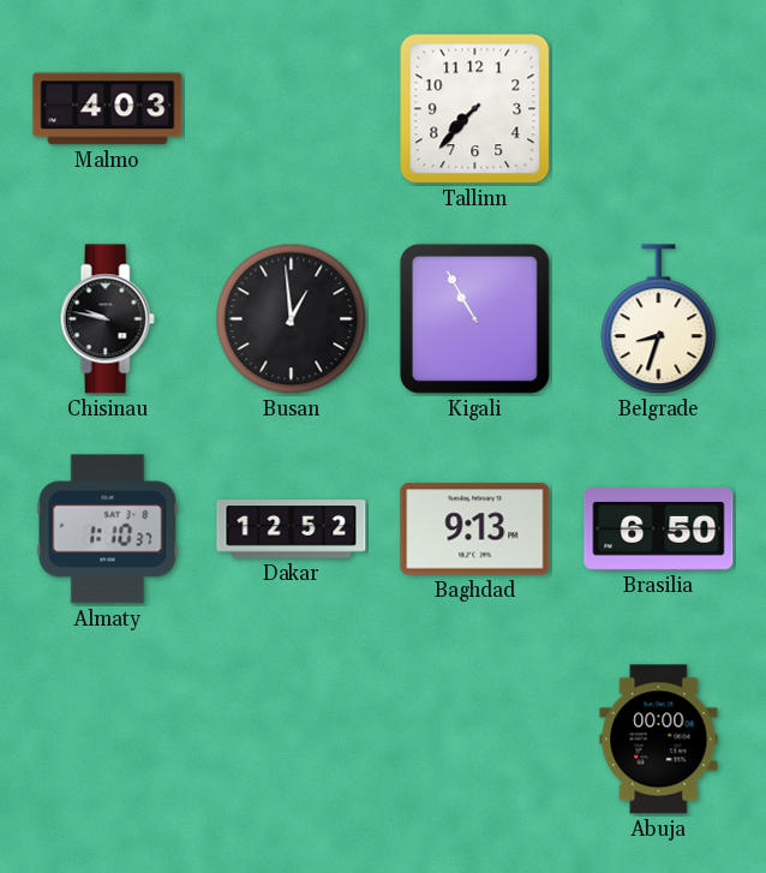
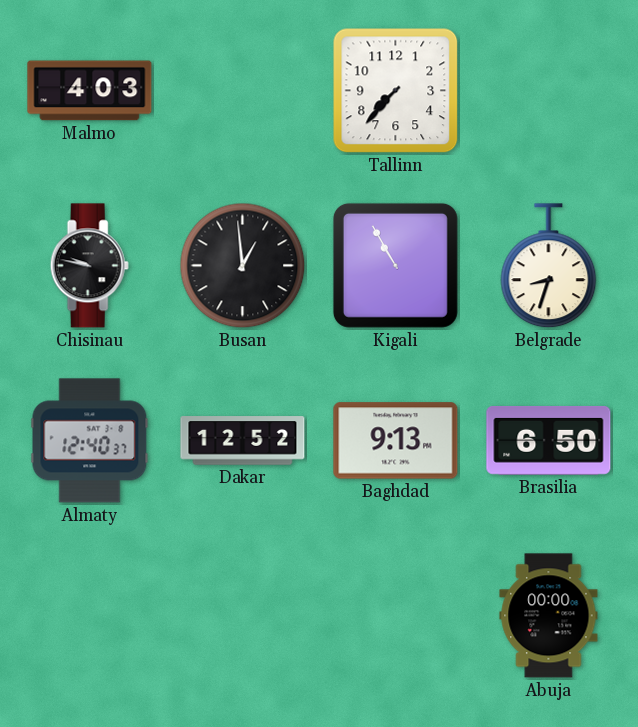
Almaty: 1:10 -> 12:40
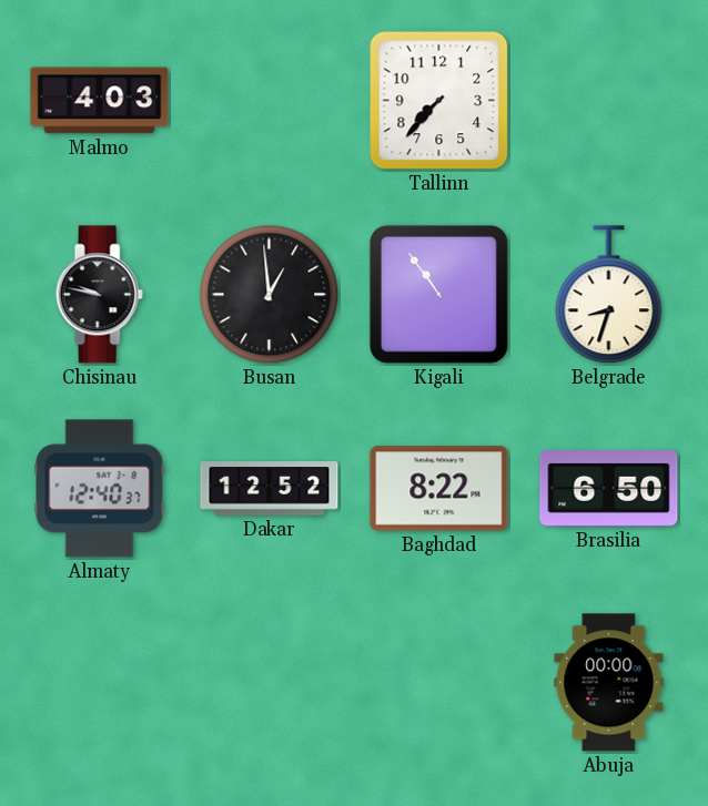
Kigali: 10:55 -> 10:54
Baghdad: 9:13 -> 8:22
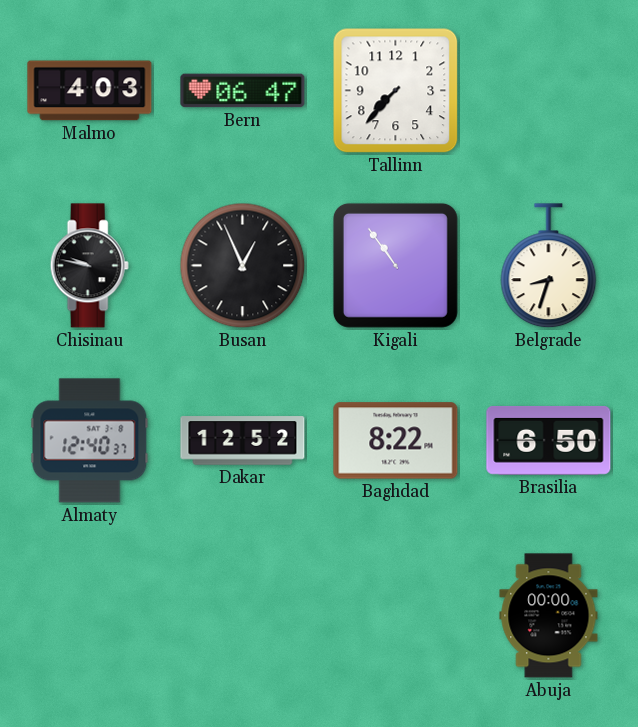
Bern: none -> 06:47
Busan: 12:59 -> 12:56
